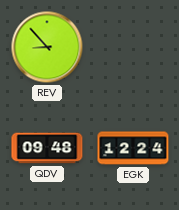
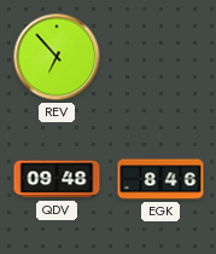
REV: 8:53 -> 6:53
EGK: 12:24 -> 8:46
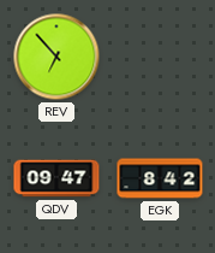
QDV: 09:48 -> 09:47
EGK: 8:46 -> 8:42
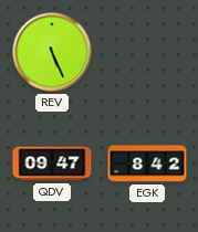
REV: 6:53 -> 5:26
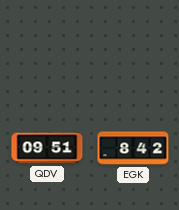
REV: 5:26 -> none
QDV: 09:47 -> 09:51
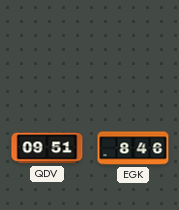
EGK: 8:42 -> 8:46
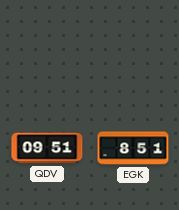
EGK: 8:46 -> 8:51
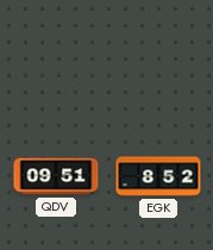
EGK: 8:51 -> 8:52
